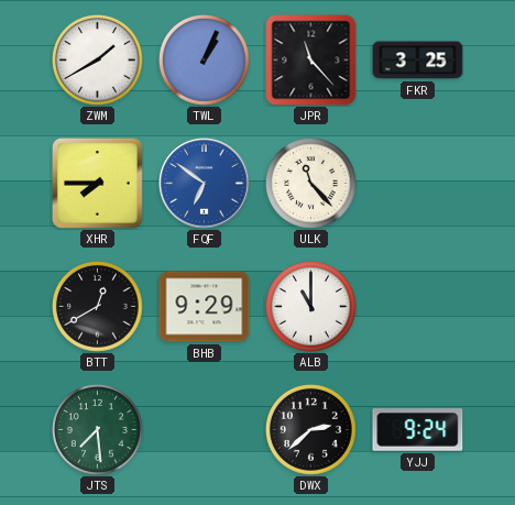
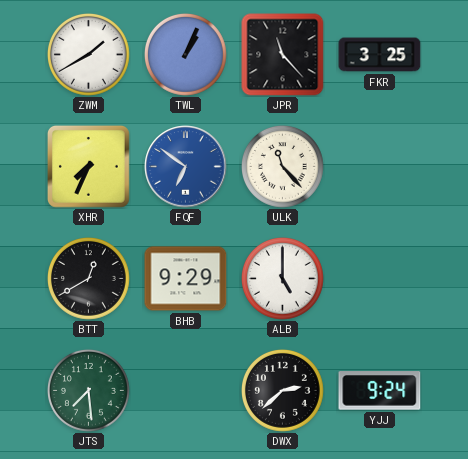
XHR: 7:45 -> 7:34
ALB: 11:00 -> 5:00
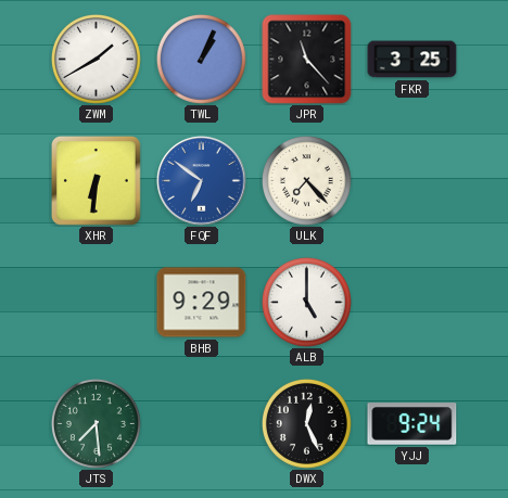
XHR: 7:34 -> 6:31
ULK: 11:23 -> 7:23
BTT: 12:40 -> none
DWX: 2:38 -> 12:26
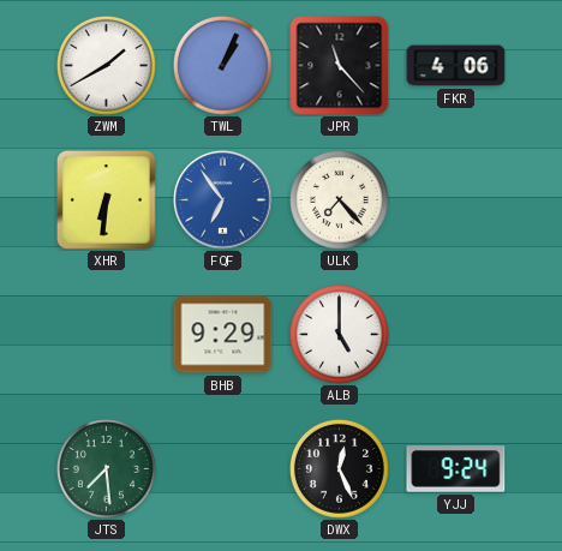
FKR: 3:25 -> 4:06
FQF: 6:51 -> 6:54
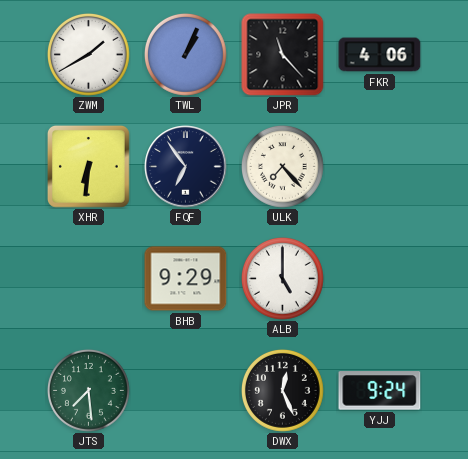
FQF dial: blue -> navy
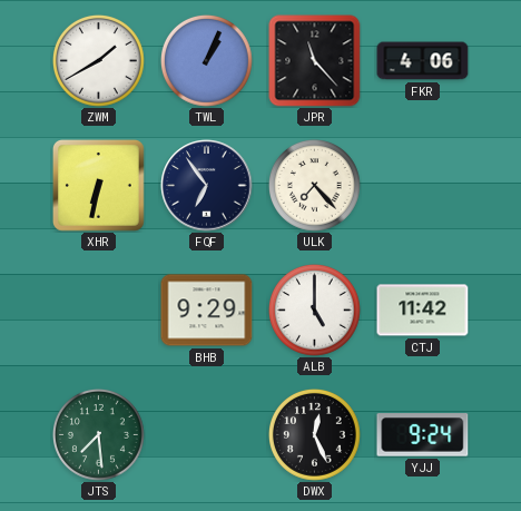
XHR: 6:31 -> 6:32
CTJ: none -> 11:42
